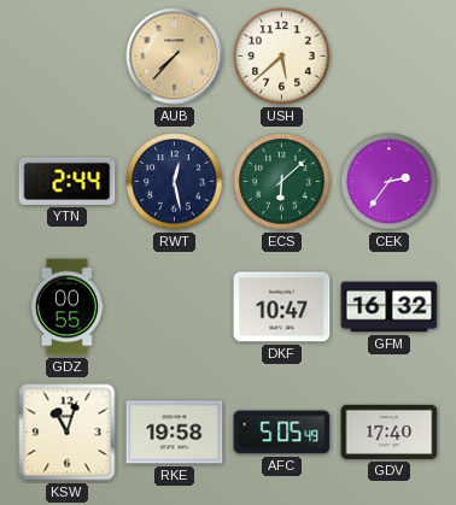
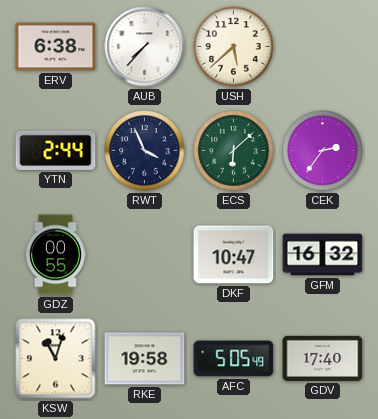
ERV: none -> 6:38
AUB dial: champagne -> white
RWT: 12:28 -> 3:56
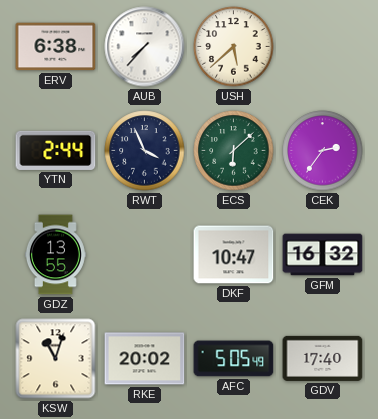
GDZ: 00:55 -> 13:55
RKE: 19:58 -> 20:02
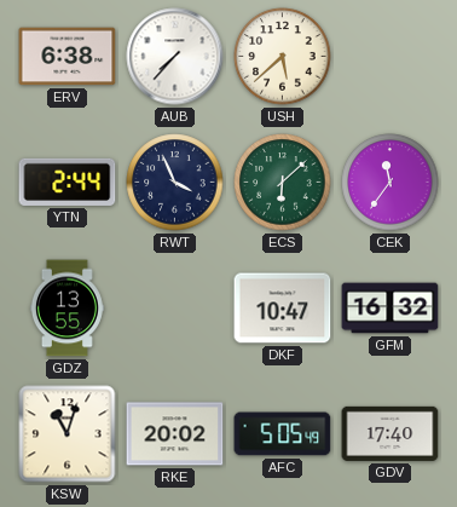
CEK: 2:36 -> 11:36
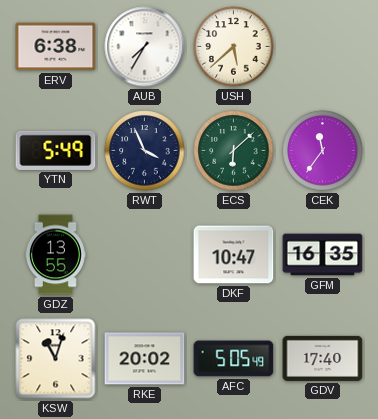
AUB: 7:37 -> 7:35
YTN: 2:44 -> 5:49
GFM: 16:32 -> 16:35
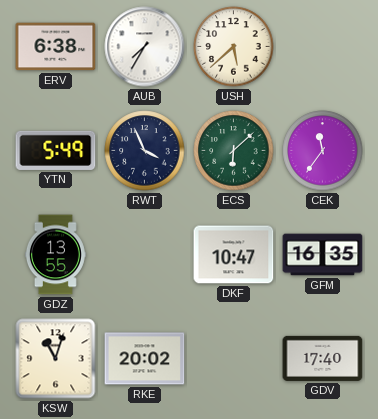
AFC: 5:05 -> none
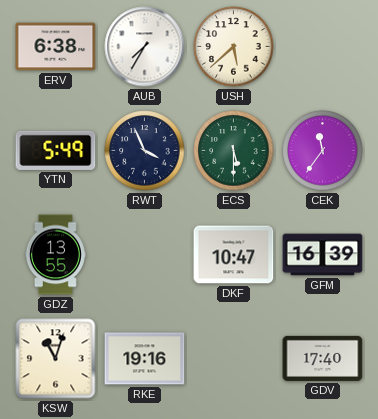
ECS: 6:08 -> 5:30
GFM: 16:35 -> 16:39
RKE: 20:02 -> 19:16
